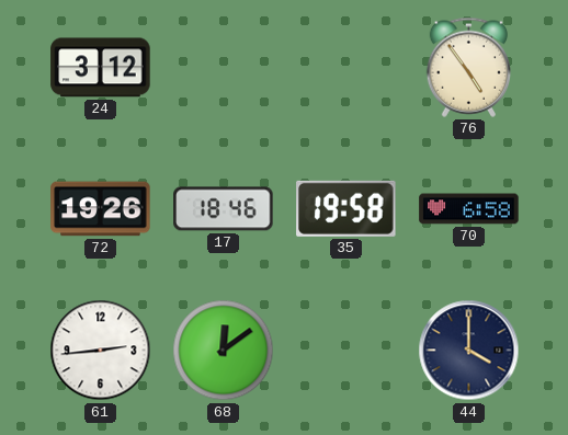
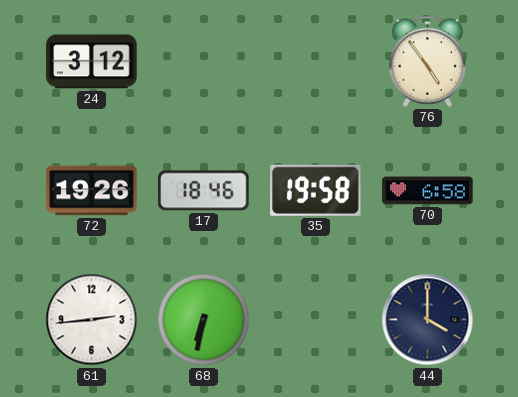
68: 12:09 -> 6:32
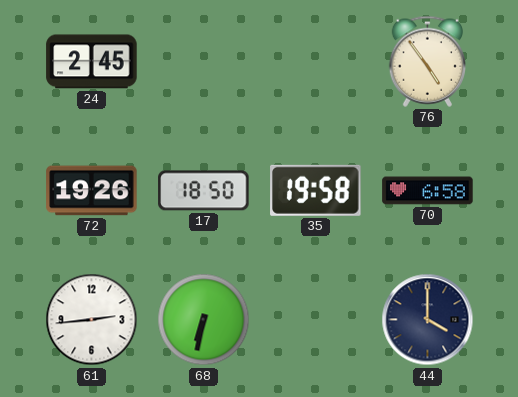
24: 3:12 -> 2:45
17: 18:46 -> 18:50
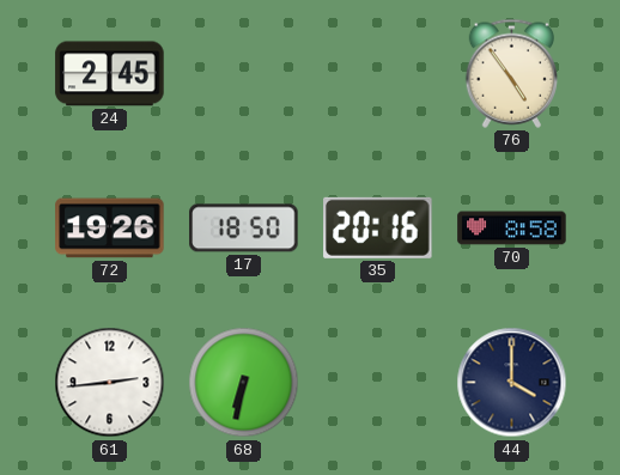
35: 19:58 -> 20:16
70: 6:58 -> 8:58
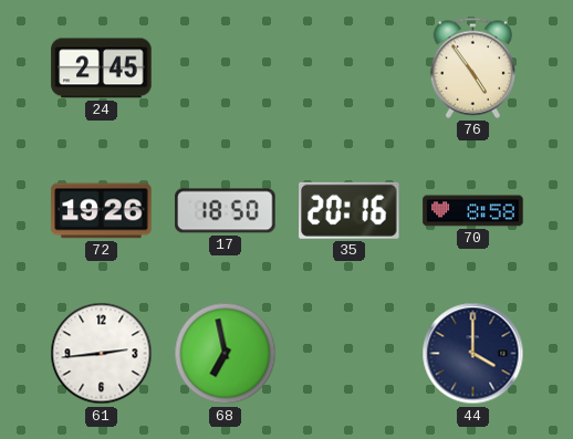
68: 6:32 -> 6:58
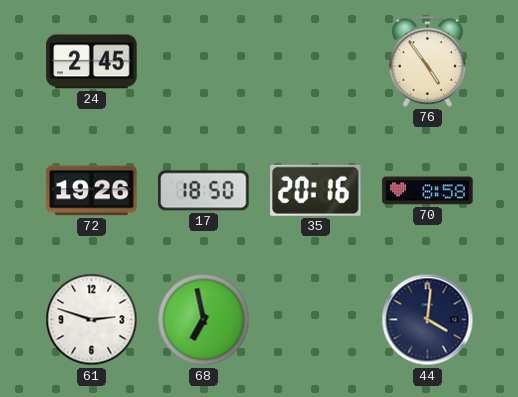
61: 2:44 -> 2:48
44: 4:00 -> 4:01
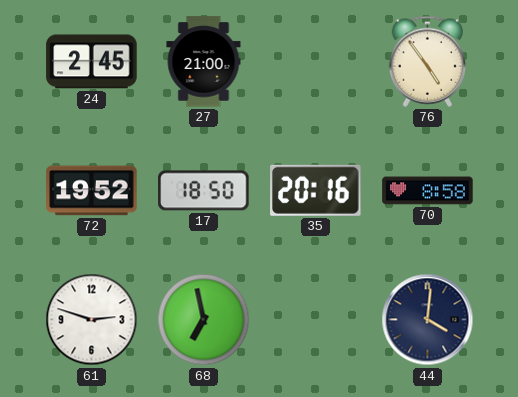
27: none -> 21:00
72: 19:26 -> 19:52
